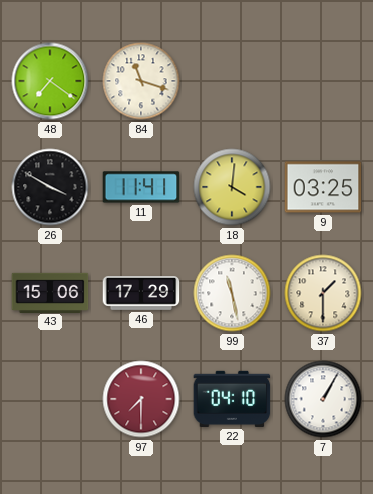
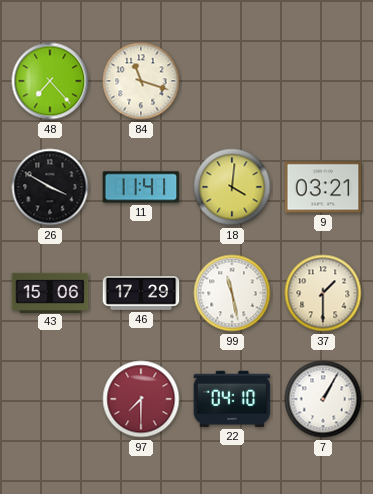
48: 7:21 -> 7:23
9: 03:25 -> 03:21
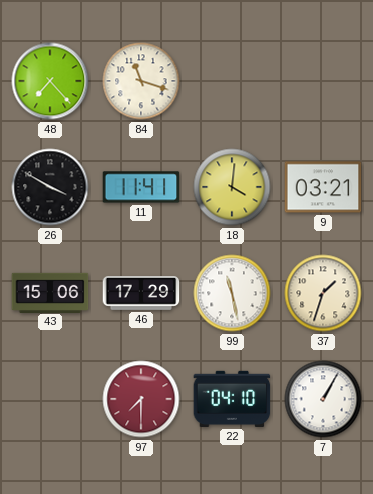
37: 1:30 -> 1:33
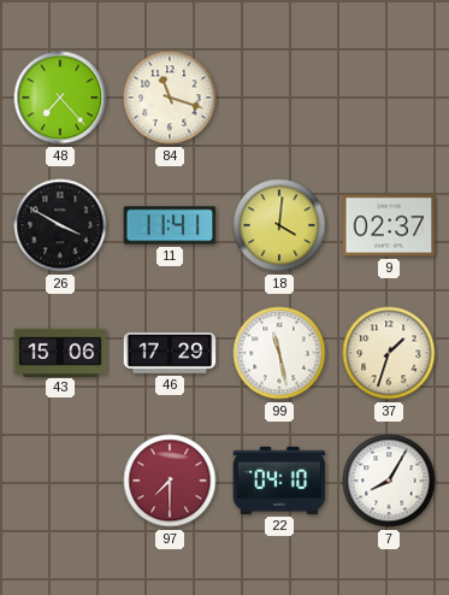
9: 03:21 -> 02:37
7: 1:05 -> 8:05
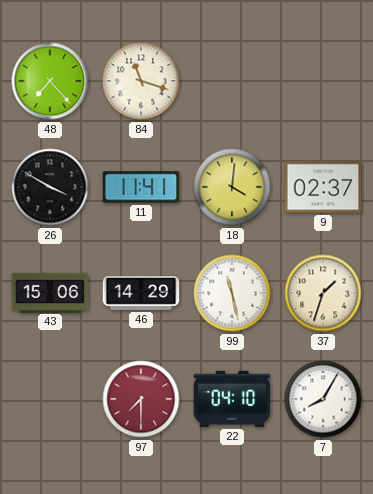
46: 17:29 -> 14:29
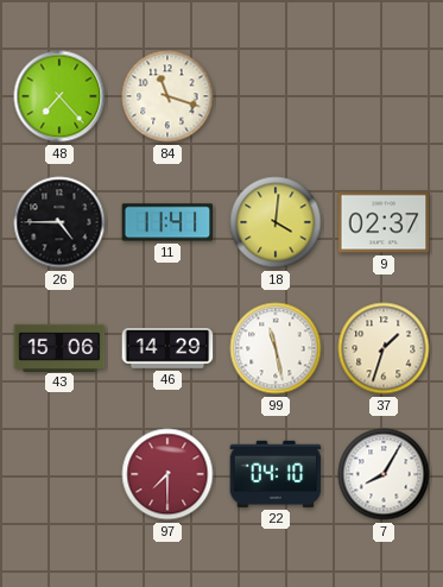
26: 3:50 -> 4:45
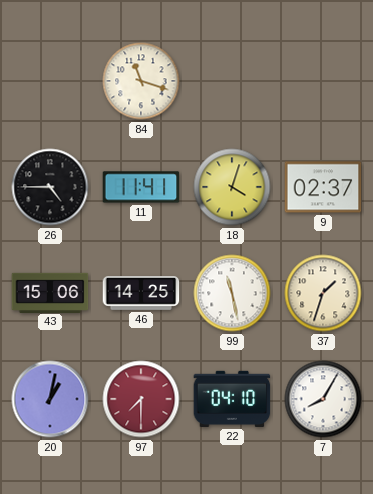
48: 7:23 -> none
18: 4:01 -> 4:03
46: 14:29 -> 14:25
20: none -> 1:02
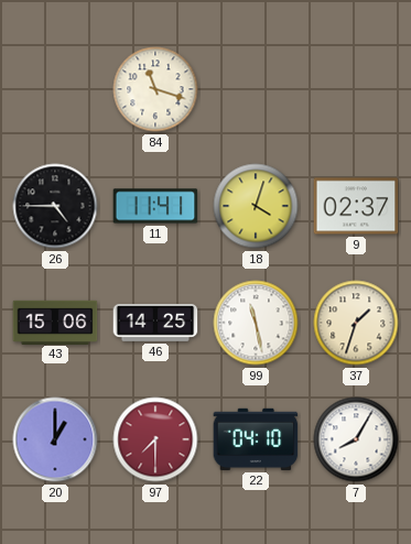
20: 1:02 -> 1:00
